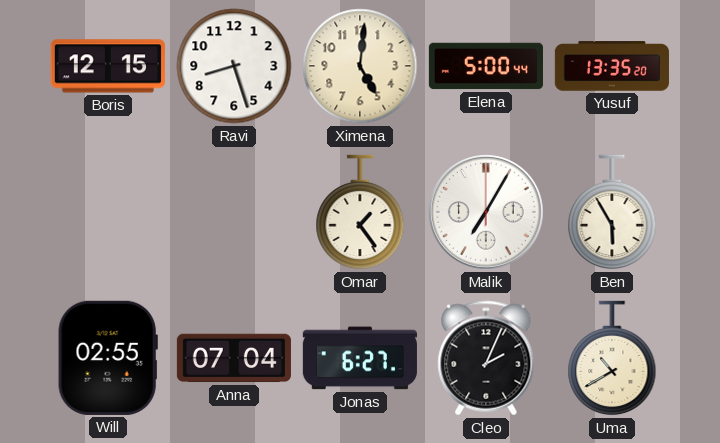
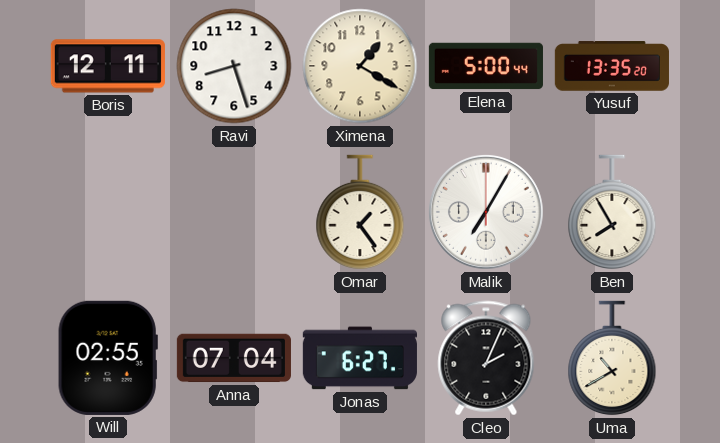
Boris: 12:15 -> 12:11
Ximena: 5:01 -> 1:20
Ben: 5:55 -> 7:55
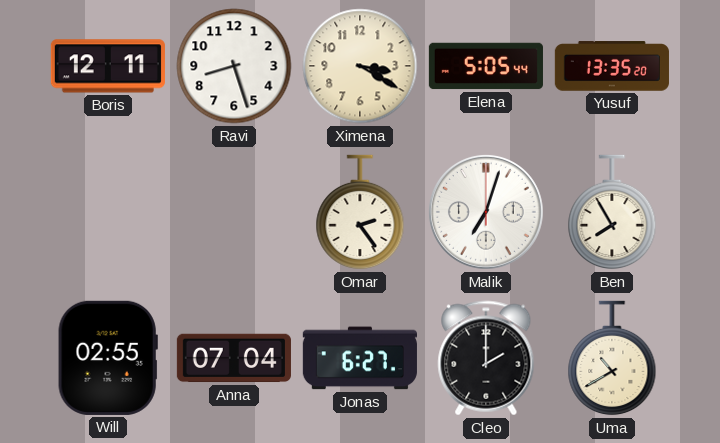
Ximena: 1:20 -> 3:20
Elena: 5:00 -> 5:05
Omar: 1:24 -> 2:24
Malik: 7:05 -> 7:03
Cleo: 2:04 -> 2:00
